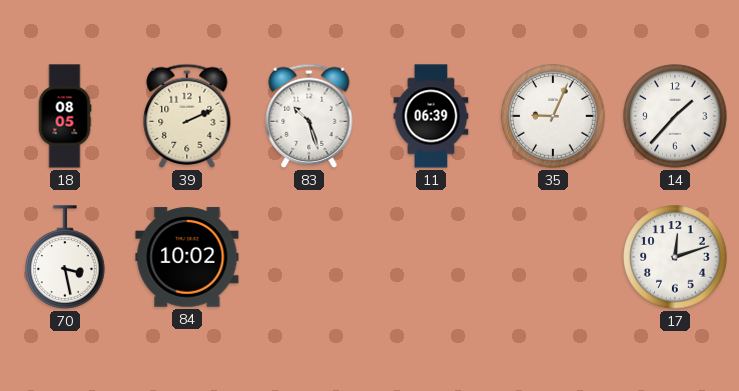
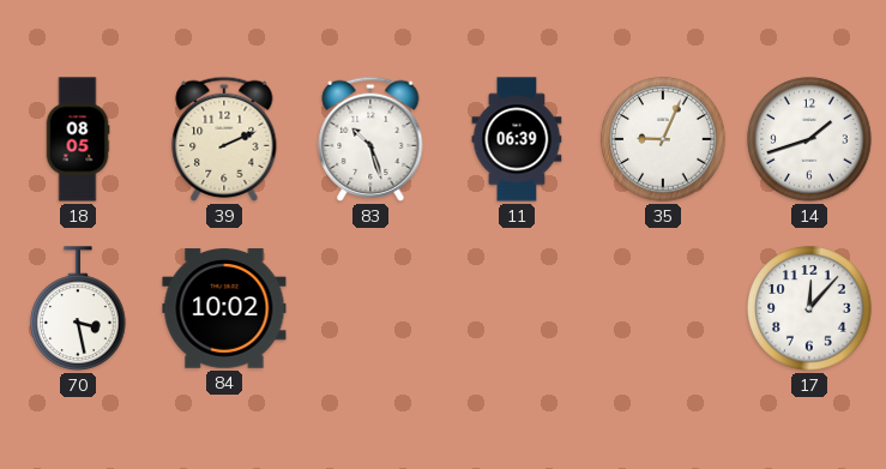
14: 1:37 -> 1:42
17: 12:12 -> 12:07
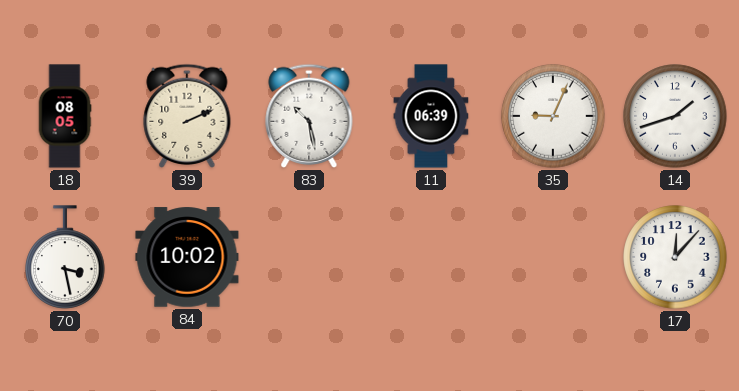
83: 10:27 -> 10:28
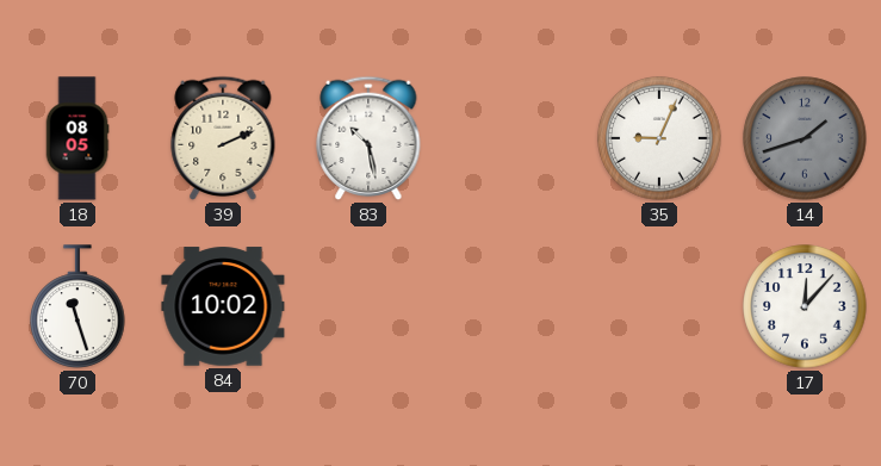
11: 06:39 -> none
14 dial: white -> grey
70: 3:28 -> 11:27
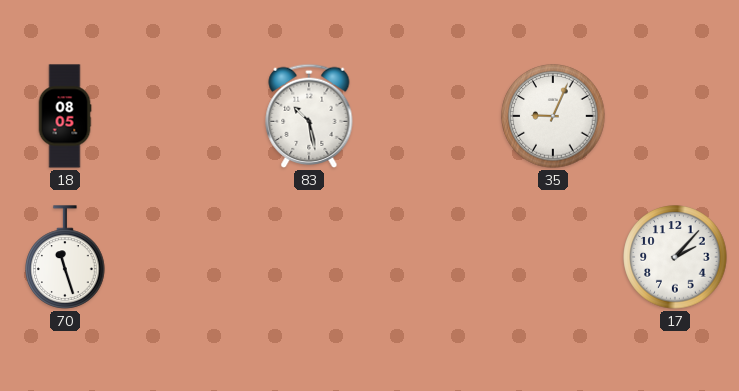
39: 2:11 -> none
14: 1:42 -> none
84: 10:02 -> none
17: 12:07 -> 2:07
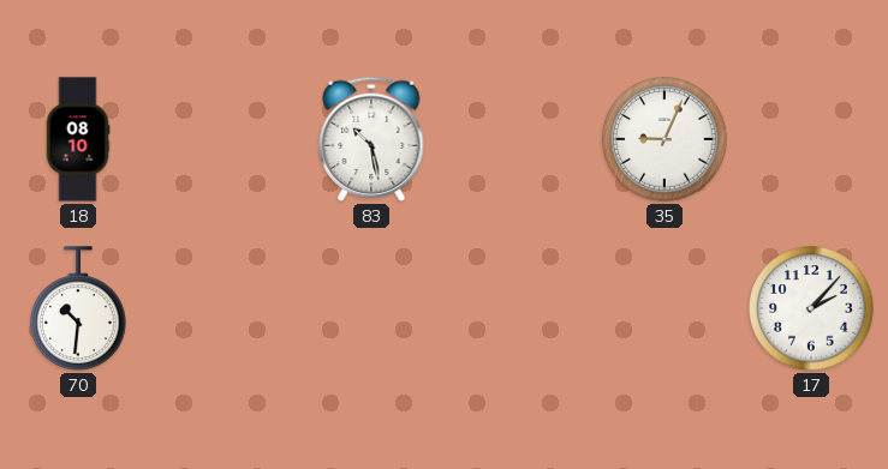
18: 08:05 -> 08:10
70: 11:27 -> 10:31
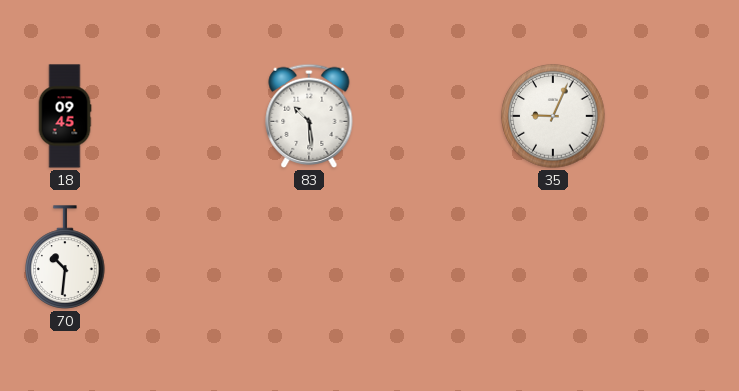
18: 08:10 -> 09:45
83: 10:28 -> 10:29
17: 2:07 -> none
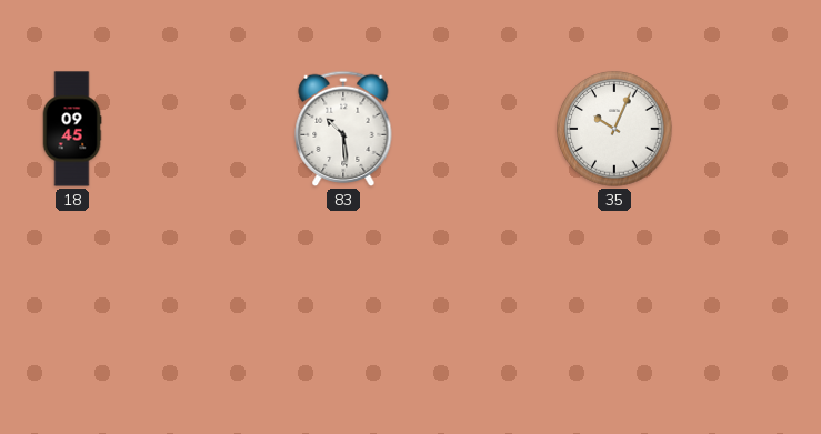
35: 9:04 -> 10:04
70: 10:31 -> none
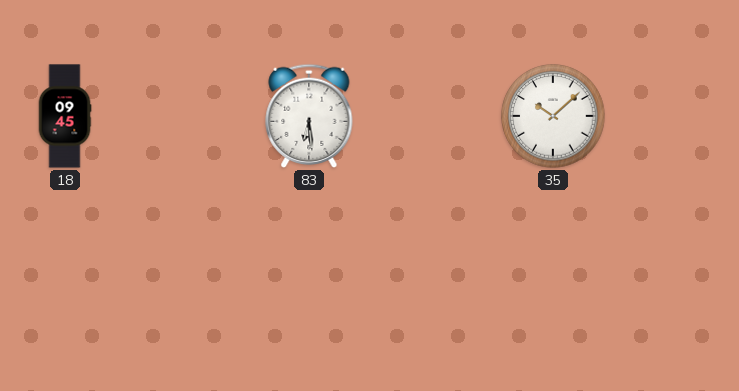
83: 10:29 -> 6:29
35: 10:04 -> 10:08
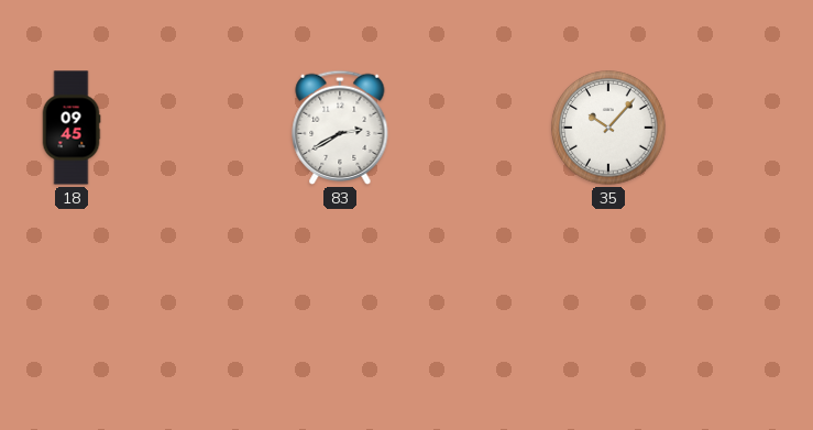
83: 6:29 -> 2:40
35: 10:08 -> 10:07
